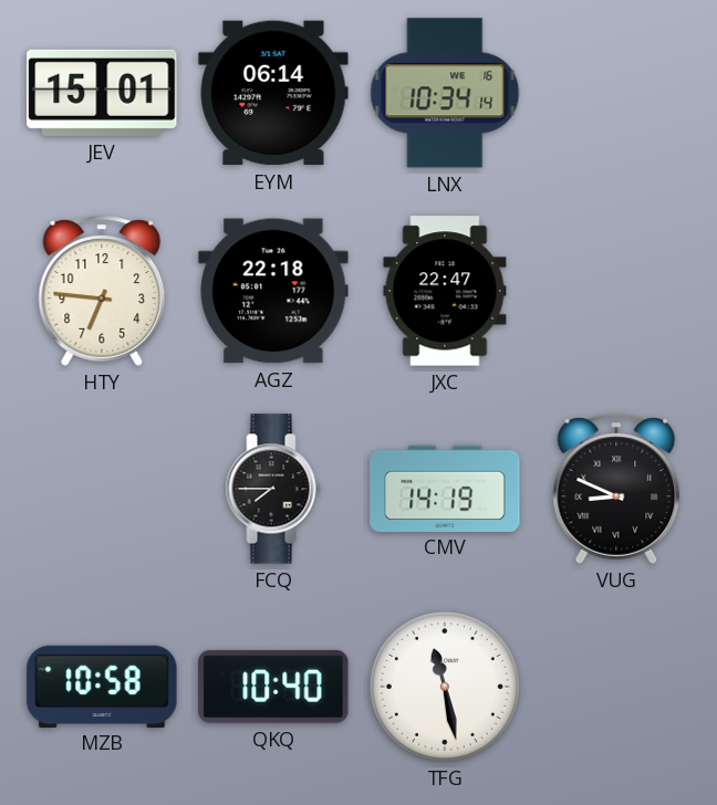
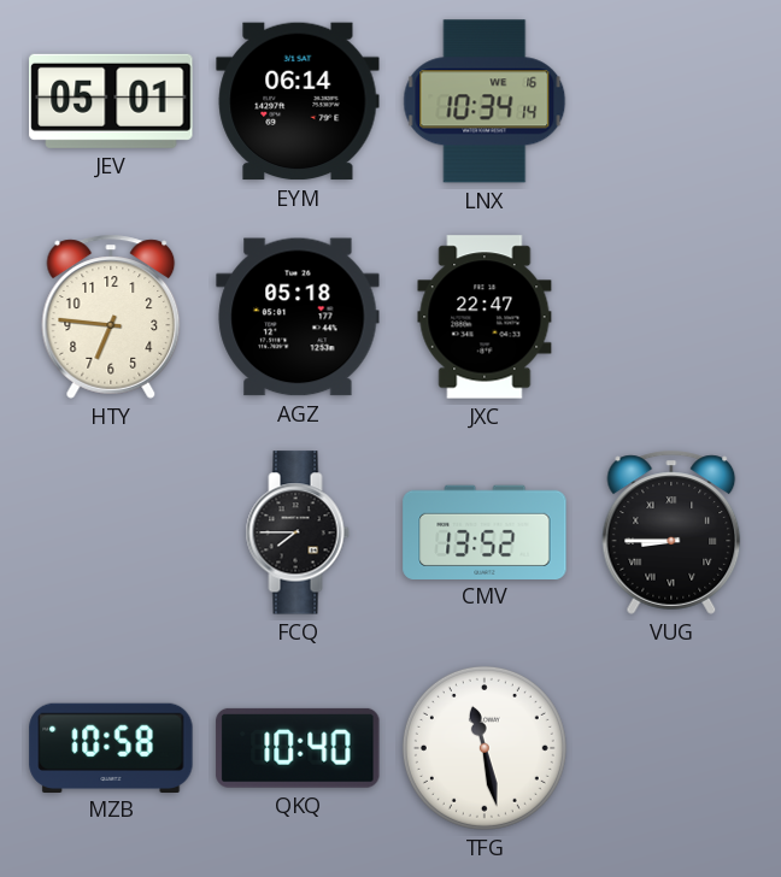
JEV: 15:01 -> 05:01
AGZ: 22:18 -> 05:18
CMV: 14:19 -> 13:52
VUG: 8:49 -> 8:45
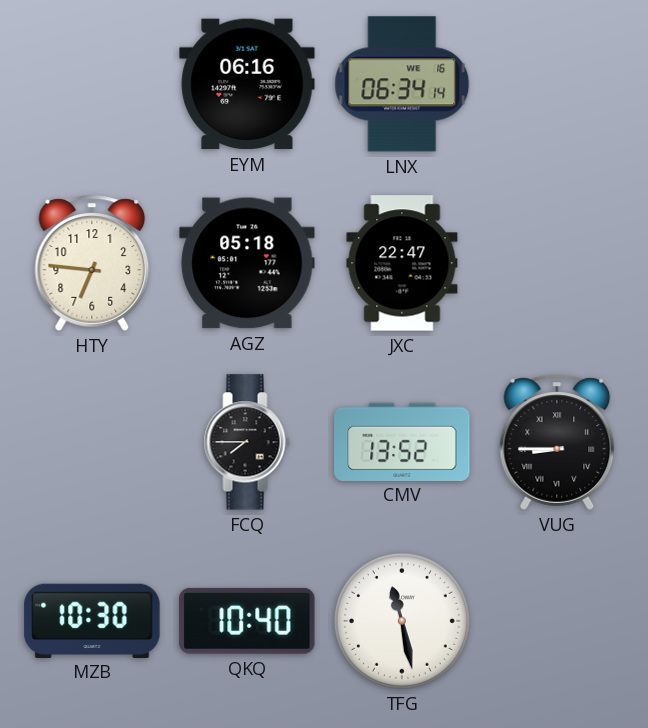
JEV: 05:01 -> none
EYM: 06:14 -> 06:16
LNX: 10:34 -> 06:34
MZB: 10:58 -> 10:30
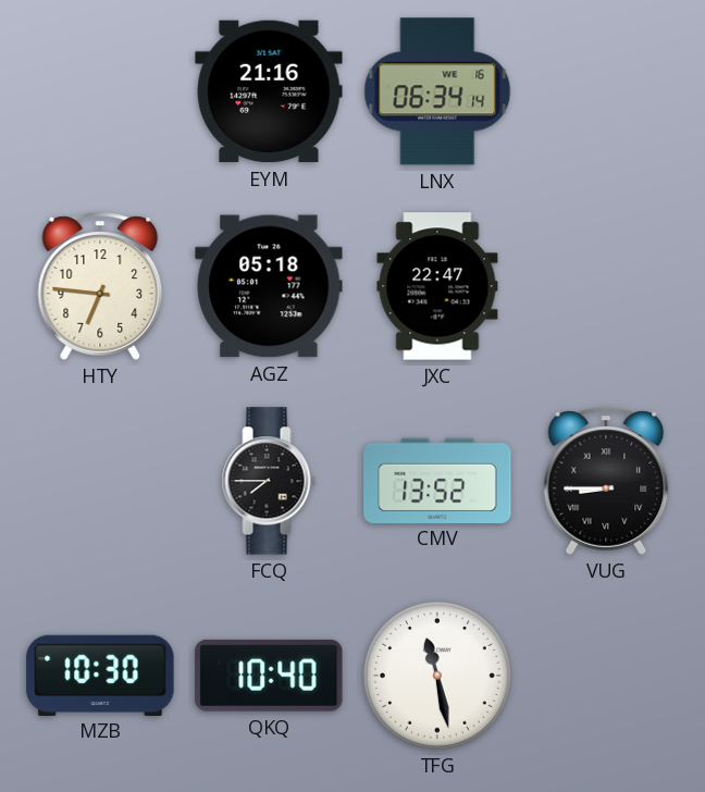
EYM: 06:16 -> 21:16
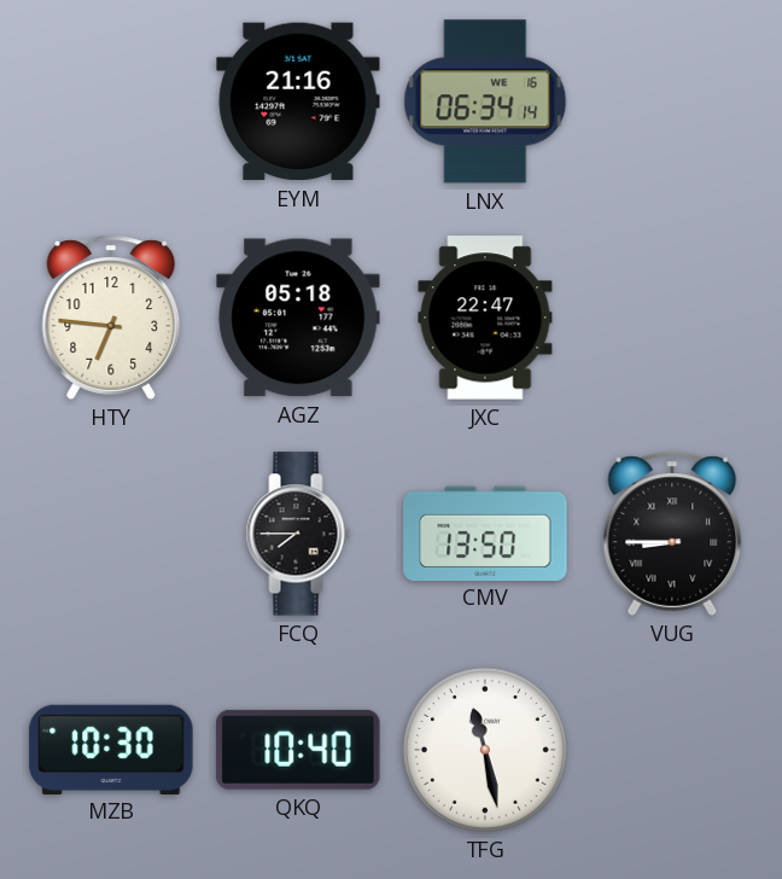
CMV: 13:52 -> 13:50
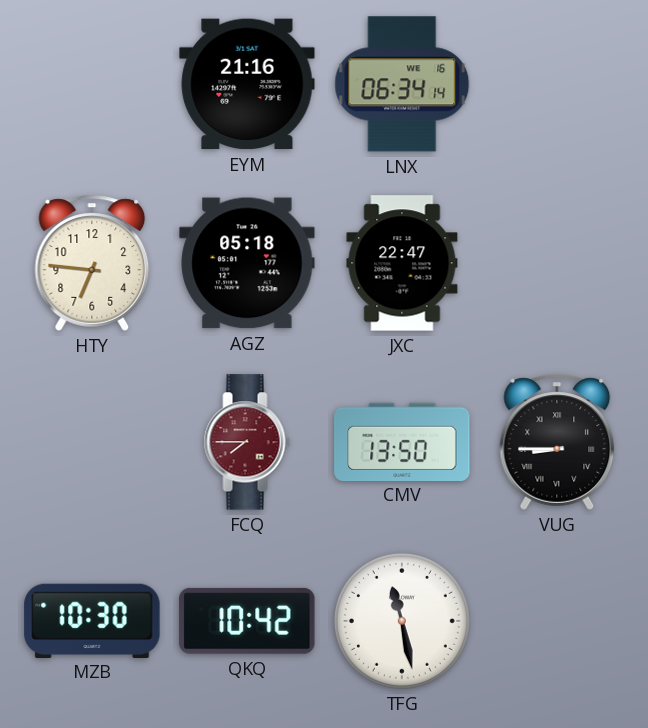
FCQ dial: black -> burgundy
QKQ: 10:40 -> 10:42
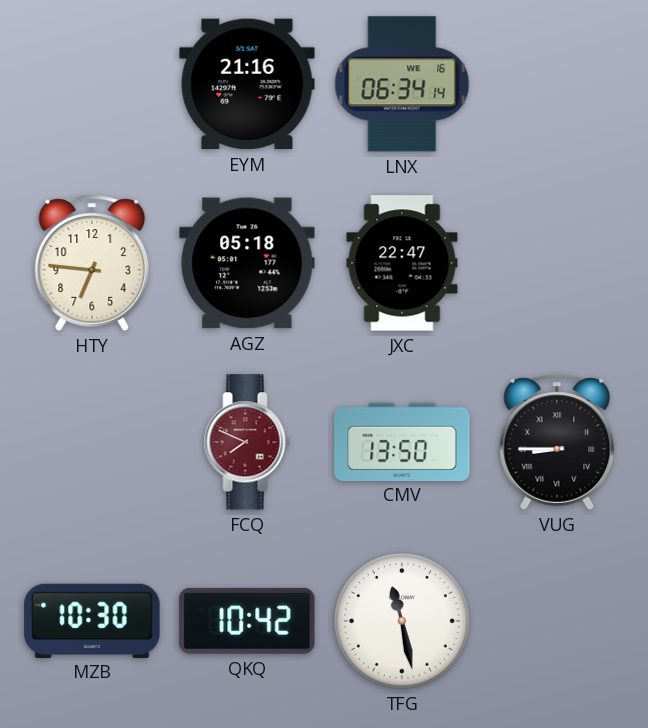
FCQ: 7:45 -> 7:49
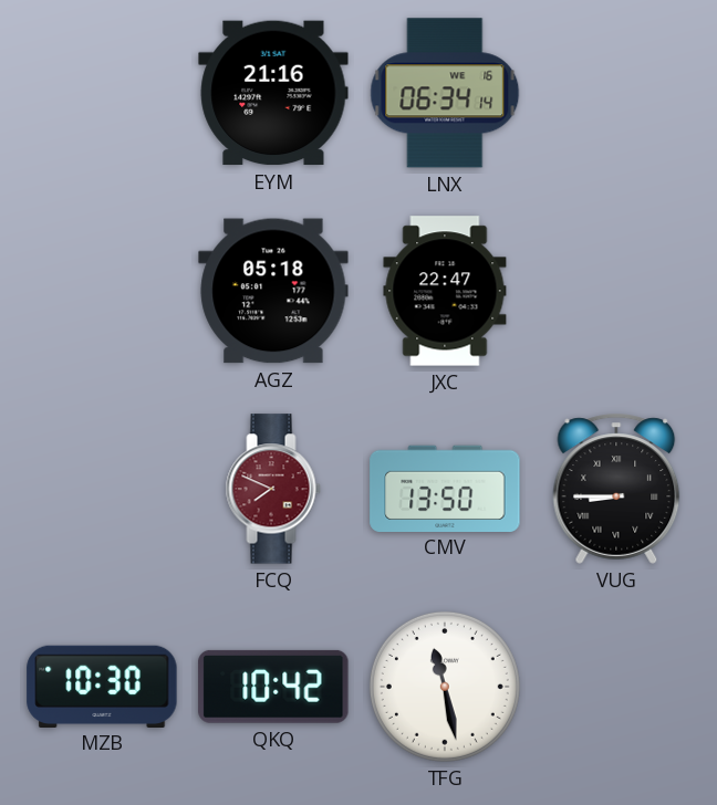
HTY: 6:46 -> none
